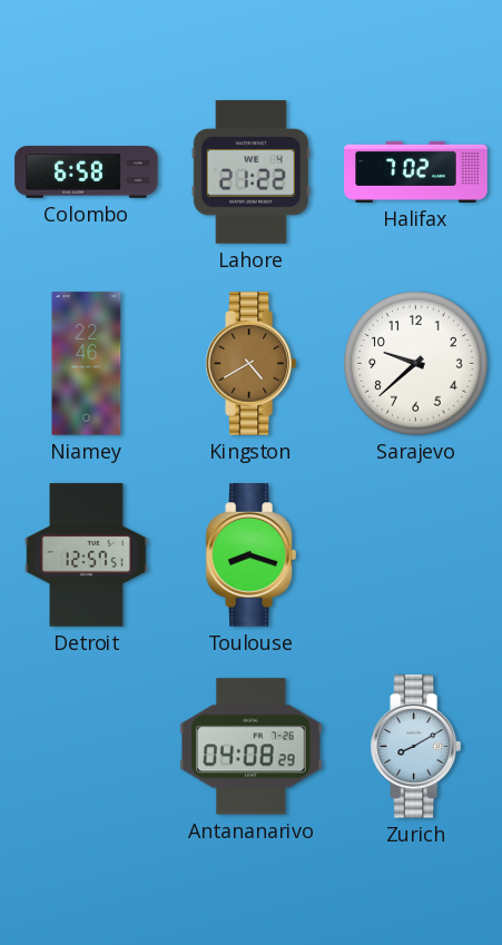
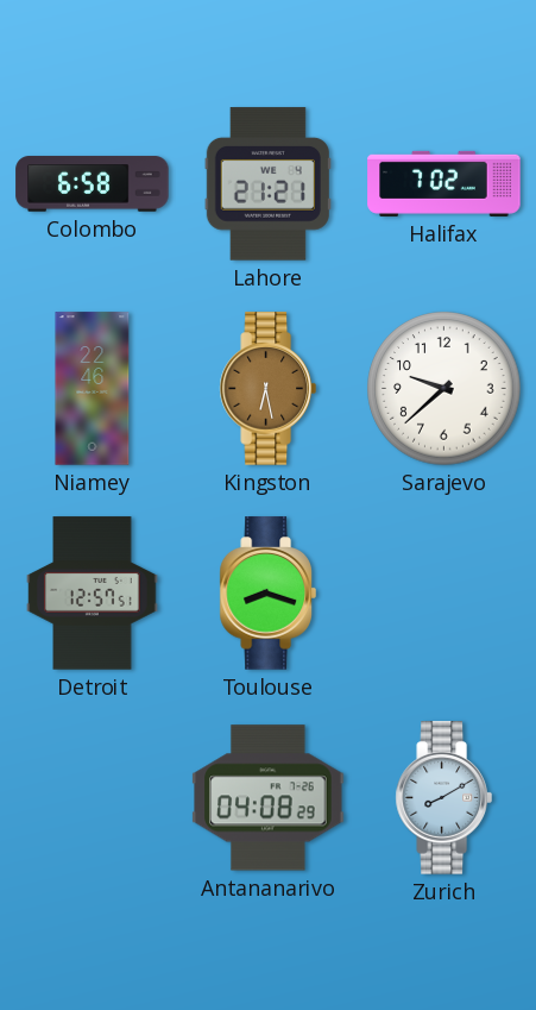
Lahore: 21:22 -> 21:21
Kingston: 4:40 -> 6:28
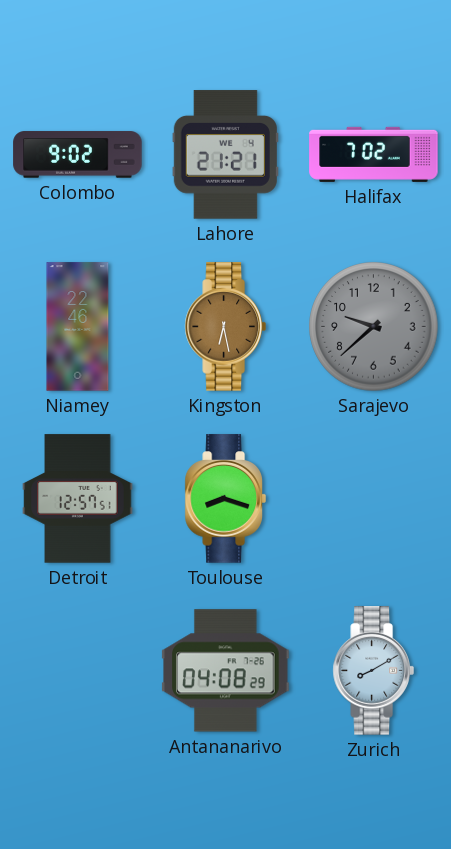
Colombo: 6:58 -> 9:02
Sarajevo dial: white -> grey
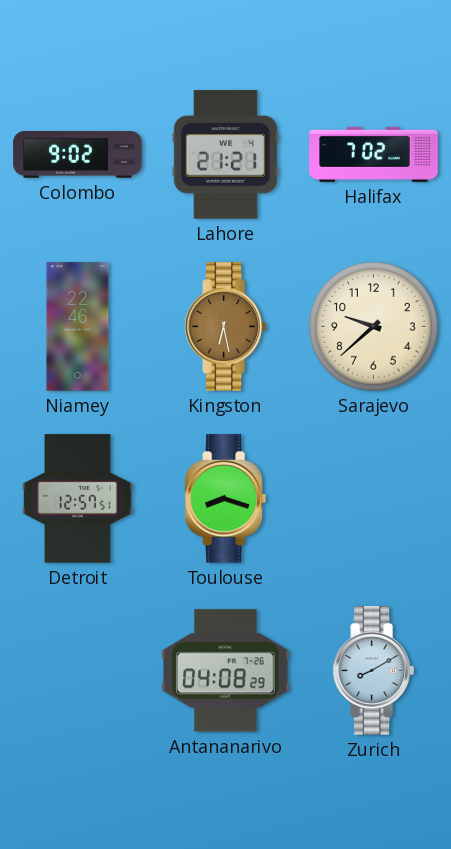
Sarajevo dial: grey -> cream
